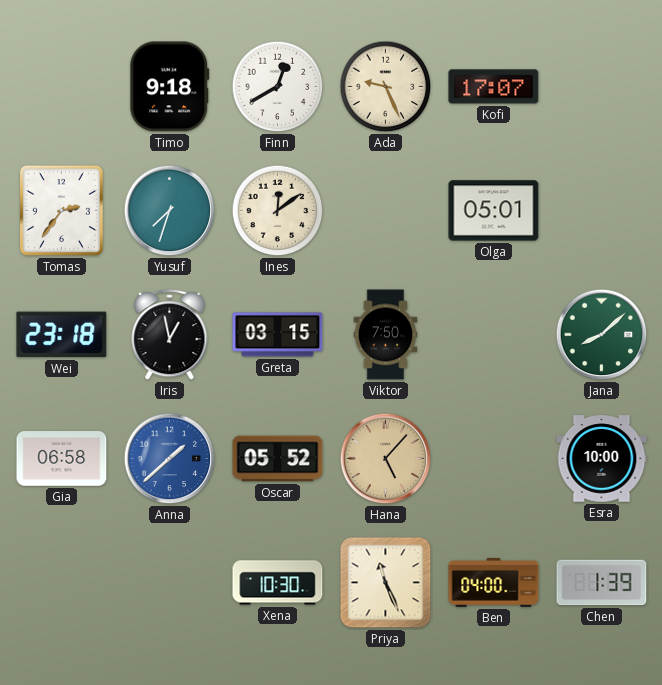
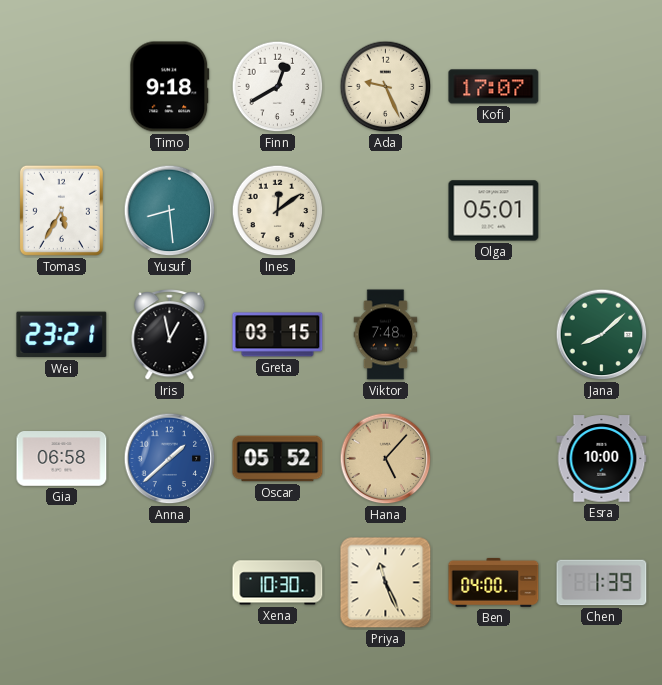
Tomas: 2:36 -> 5:35
Yusuf: 7:33 -> 8:29
Wei: 23:18 -> 23:21
Viktor: 7:50 -> 7:48
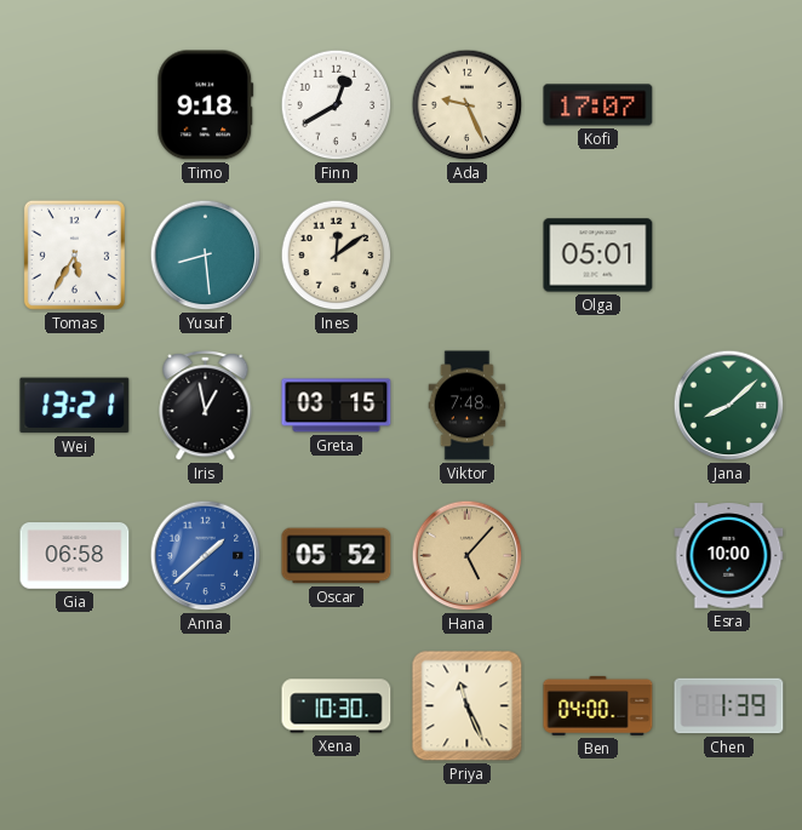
Wei: 23:21 -> 13:21
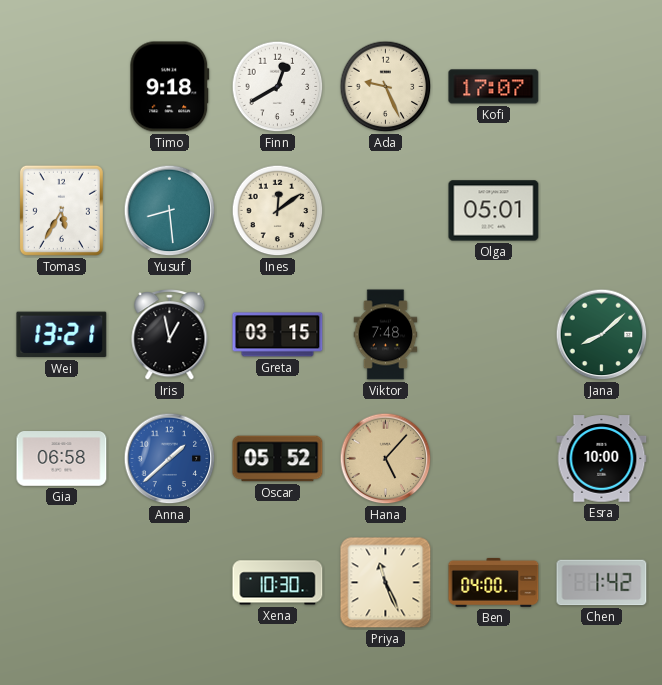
Chen: 1:39 -> 1:42
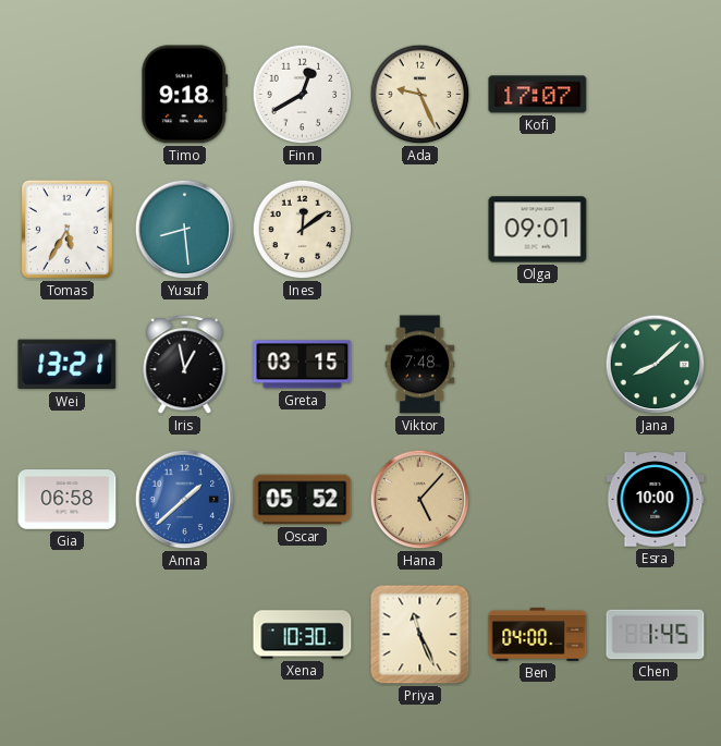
Olga: 05:01 -> 09:01
Chen: 1:42 -> 1:45
